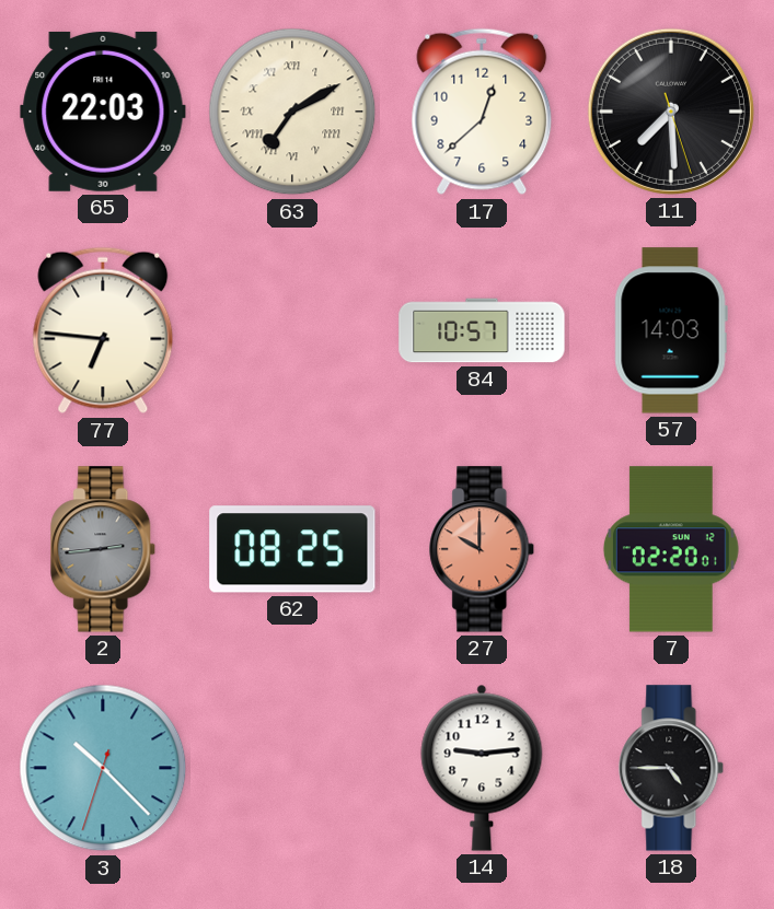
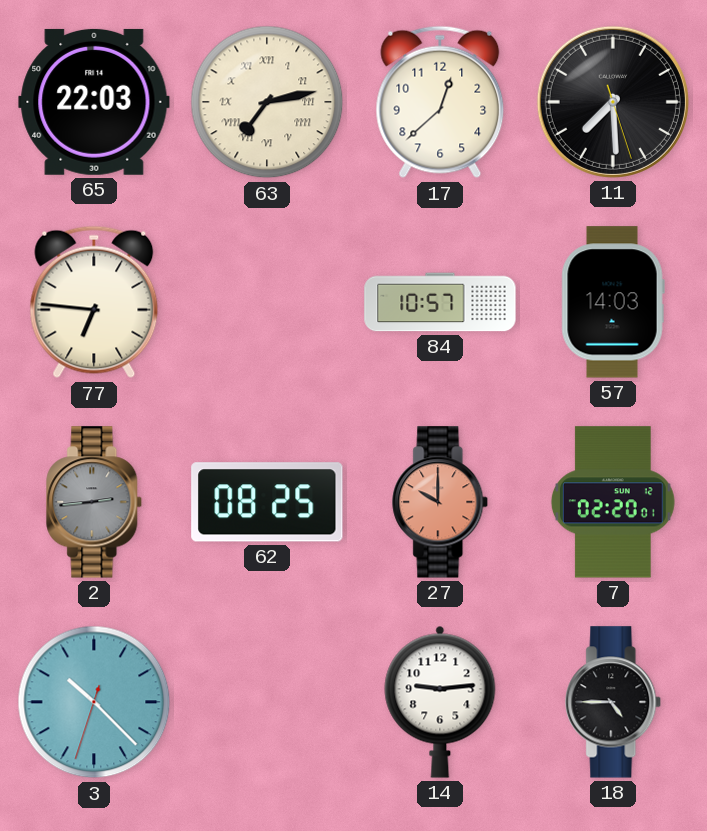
63: 7:10 -> 7:13
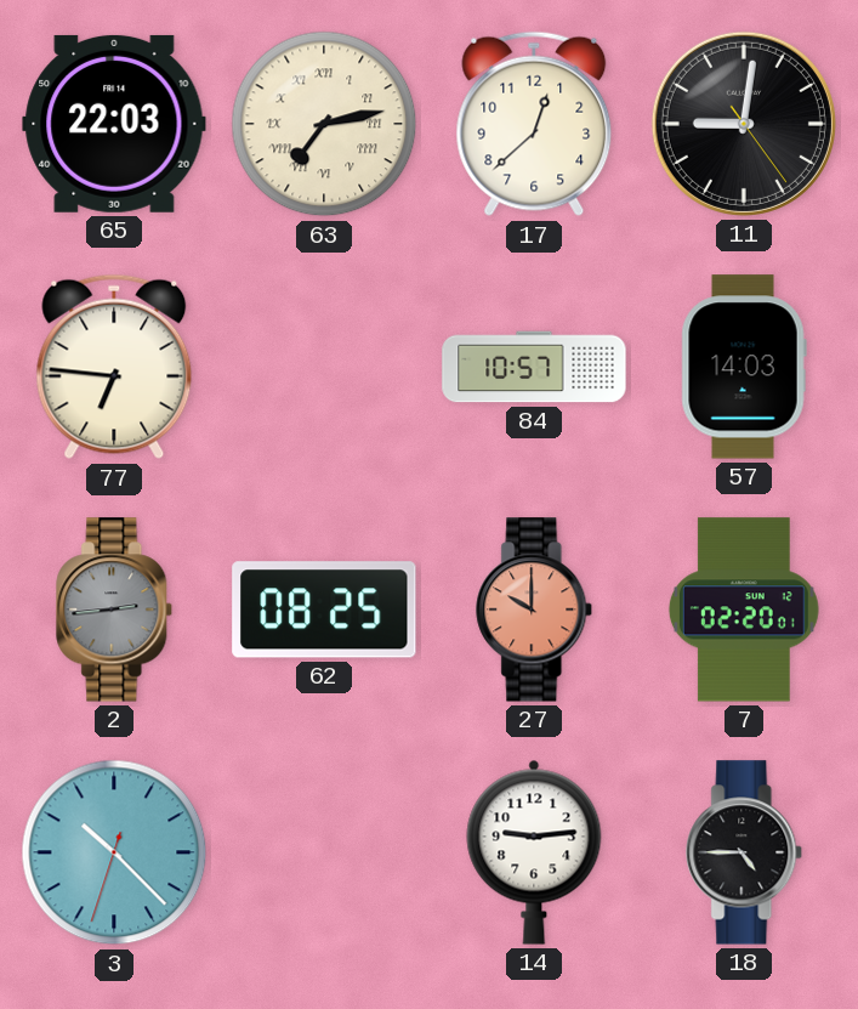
11: 7:29 -> 9:01
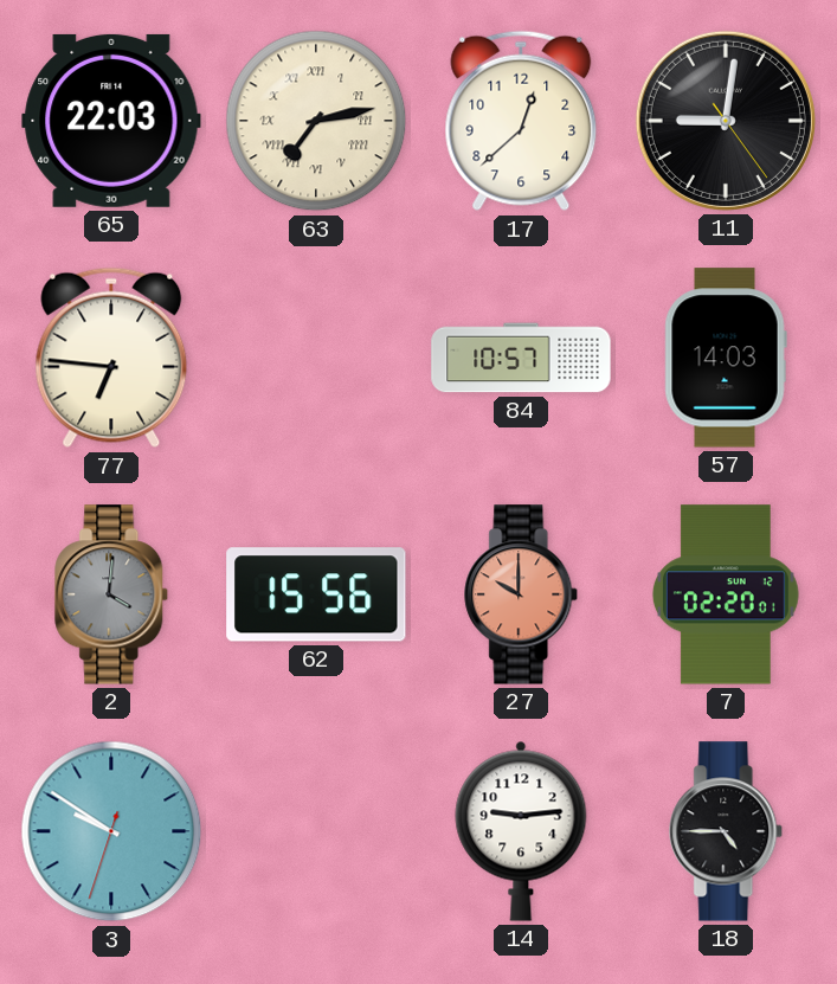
2: 2:44 -> 4:01
62: 08:25 -> 15:56
3: 10:22 -> 9:50
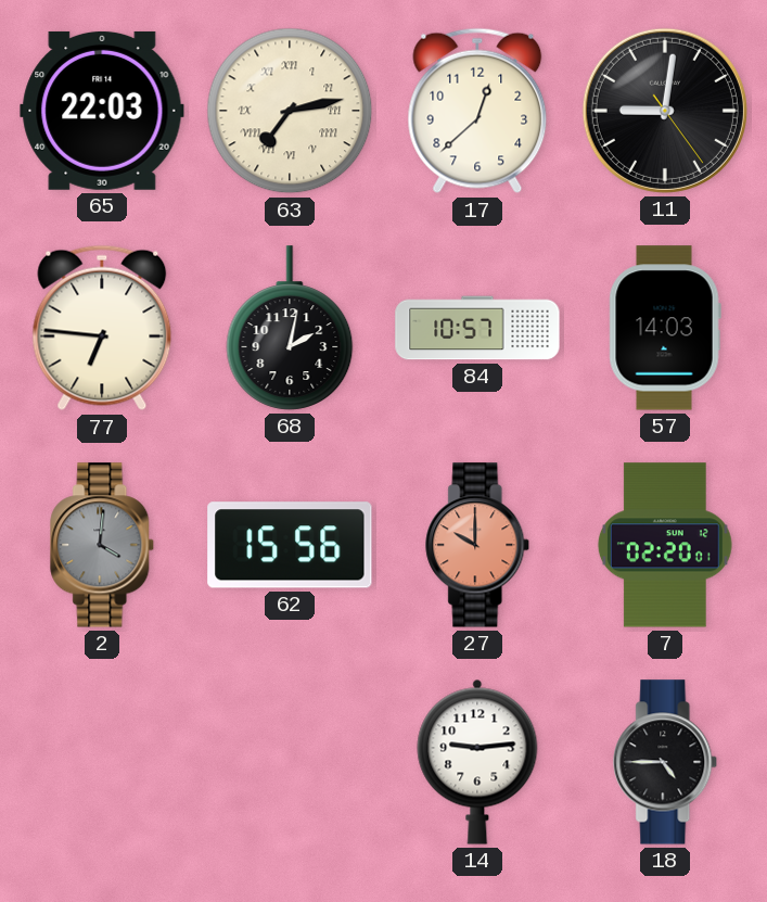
68: none -> 2:02
3: 9:50 -> none
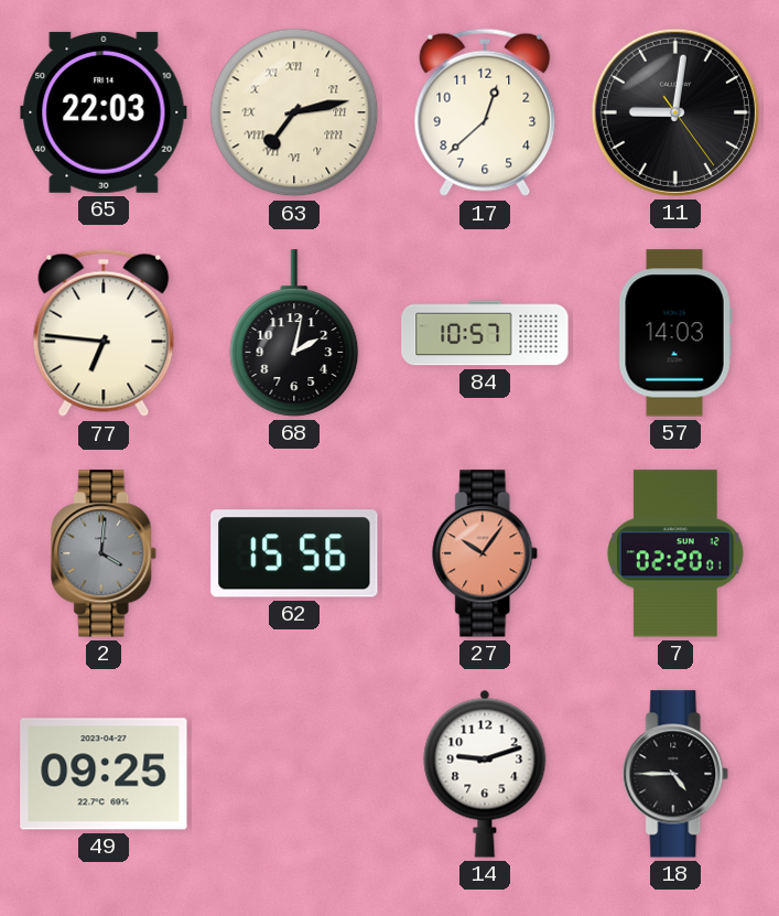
27: 10:00 -> 10:06
49: none -> 09:25
14: 9:14 -> 9:12
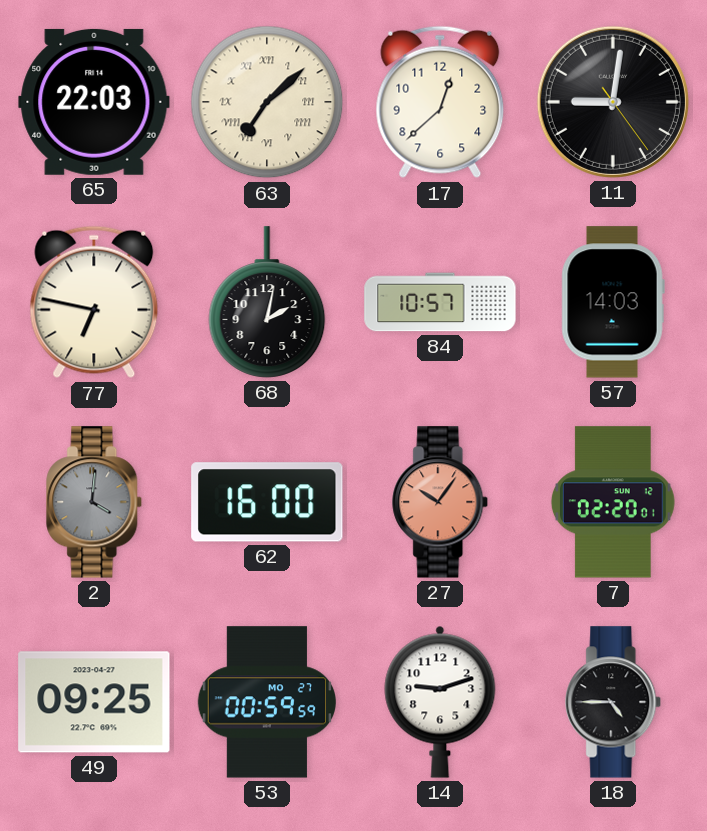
63: 7:13 -> 7:08
77: 6:46 -> 6:47
62: 15:56 -> 16:00
53: none -> 00:59
